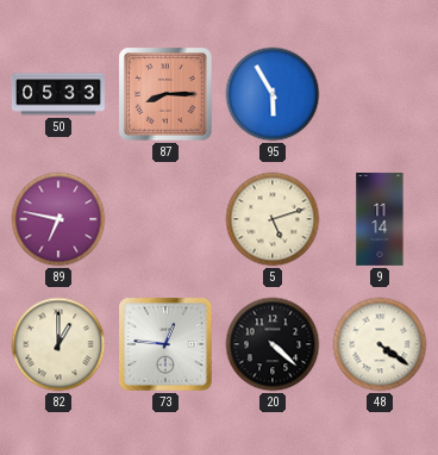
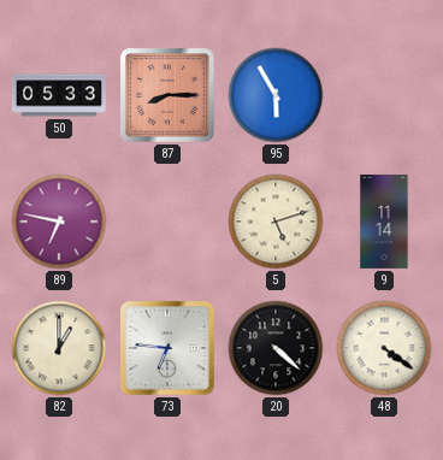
73: 12:46 -> 6:46
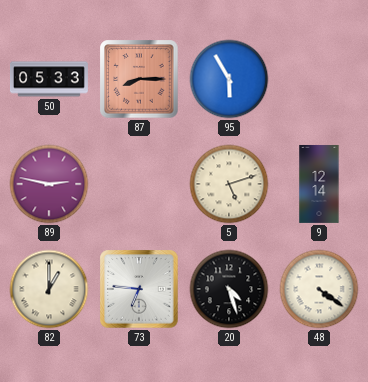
89: 6:47 -> 2:47
9: 11:14 -> 12:14
20: 4:22 -> 4:27
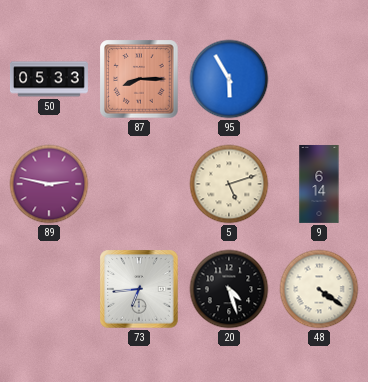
9: 12:14 -> 6:14
82: 1:00 -> none
73: 6:46 -> 6:44
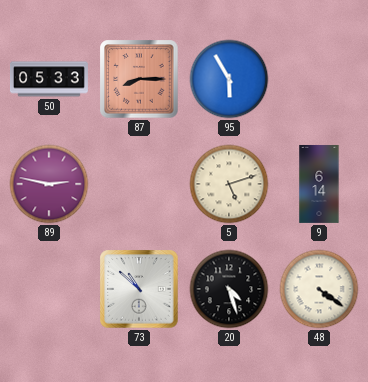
73: 6:44 -> 10:52
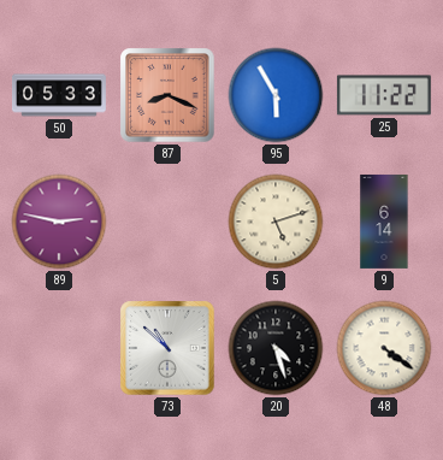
87: 8:15 -> 8:19
25: none -> 11:22
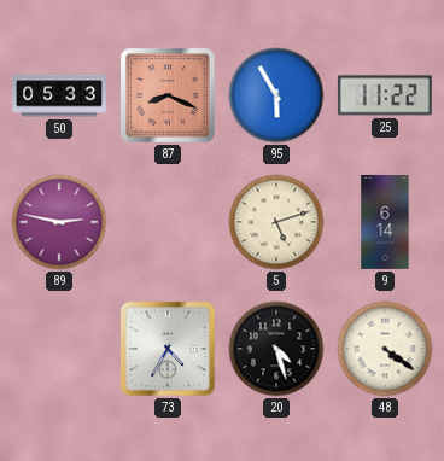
73: 10:52 -> 4:35
